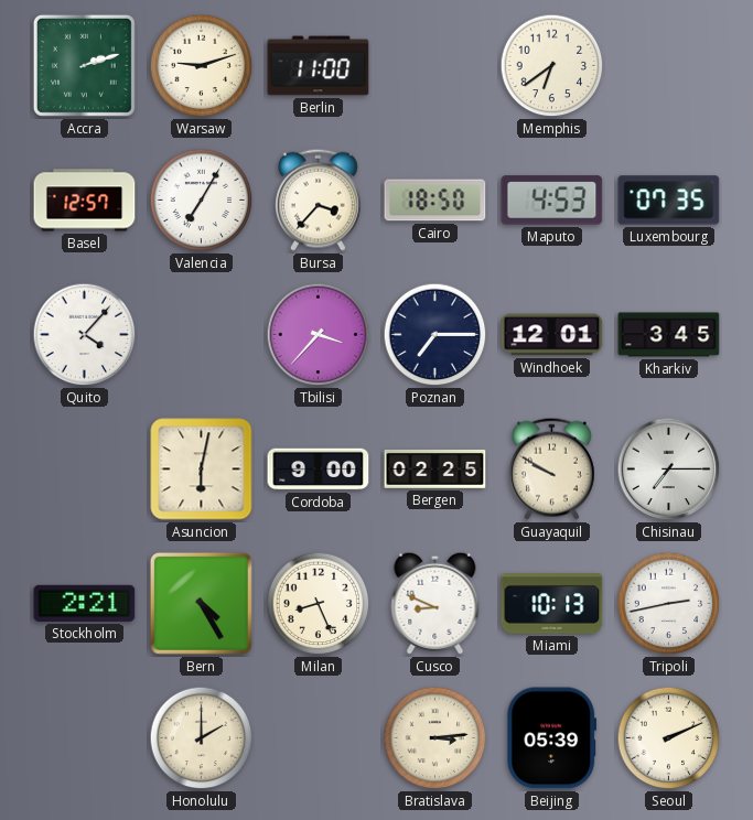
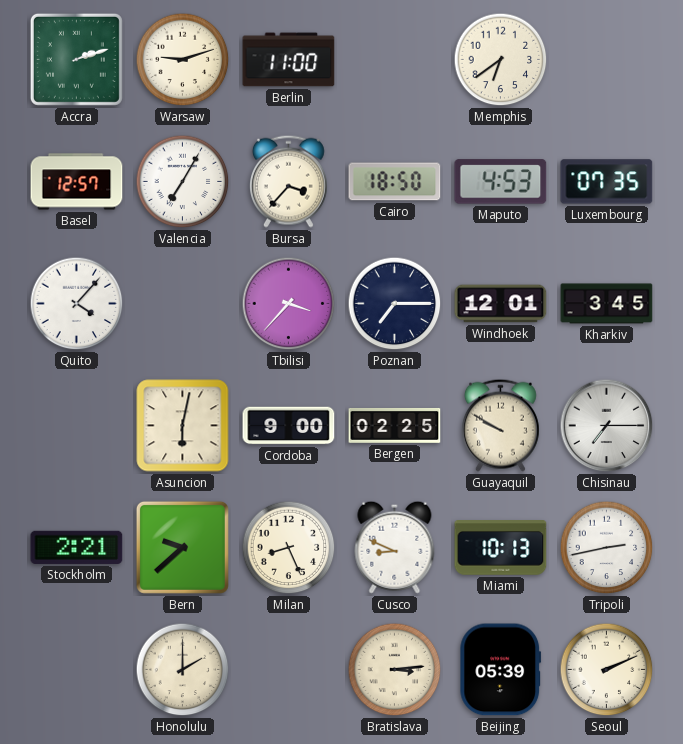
Bern: 4:25 -> 9:38
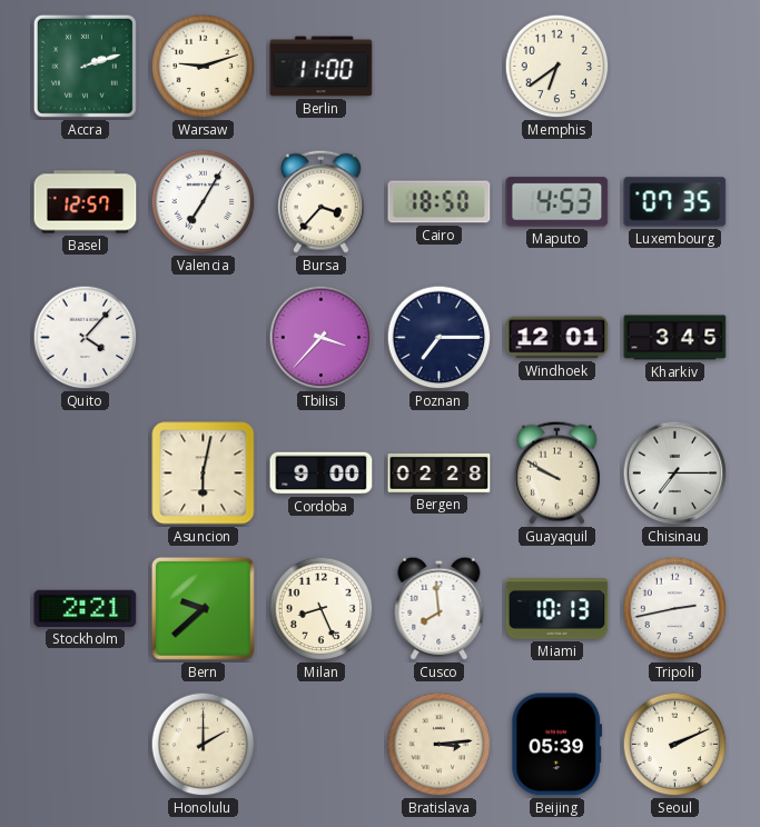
Bergen: 02:25 -> 02:28
Cusco: 8:49 -> 7:59
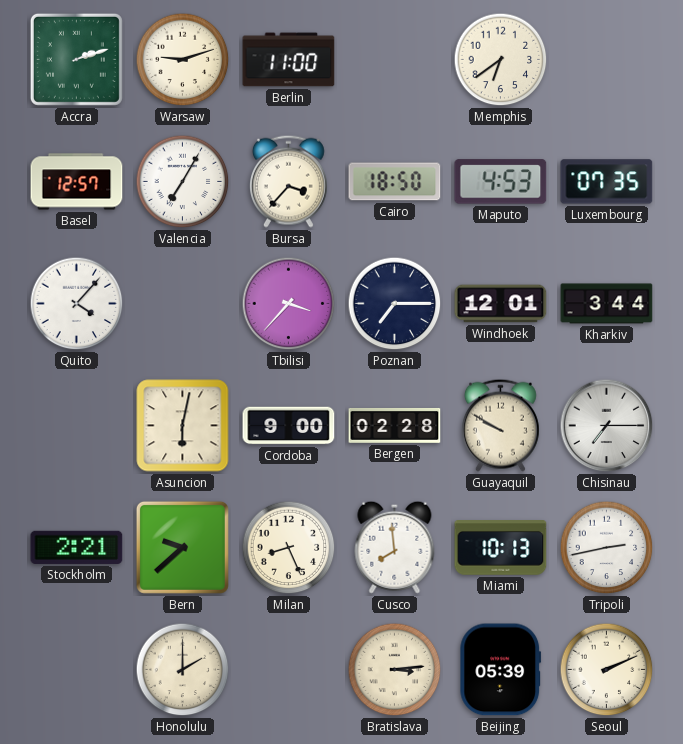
Kharkiv: 3:45 -> 3:44
